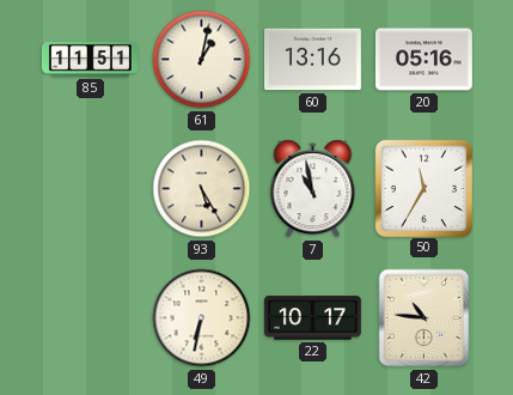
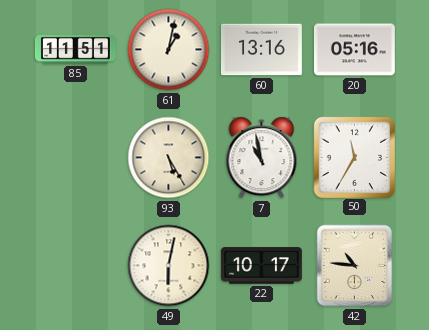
49: 6:32 -> 6:02
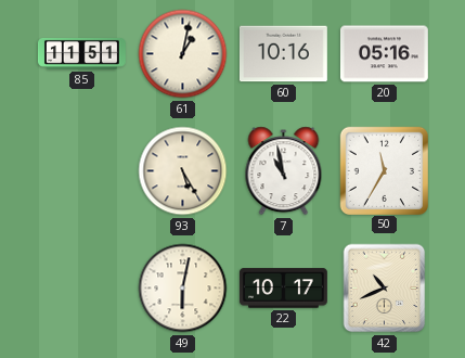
60: 13:16 -> 10:16
42: 10:46 -> 10:41
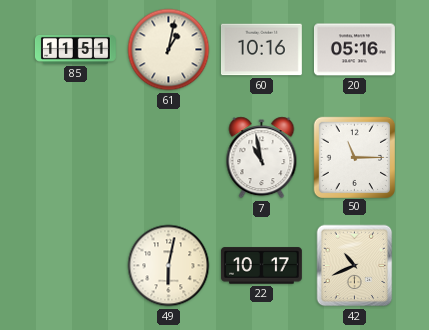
93: 5:25 -> none
50: 11:35 -> 11:15
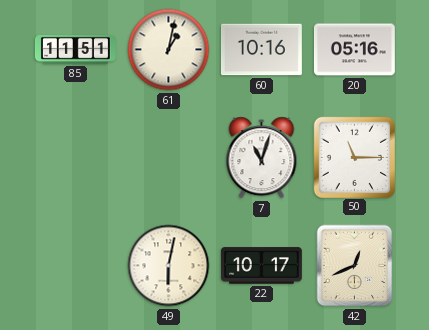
7: 10:58 -> 11:03
42: 10:41 -> 12:41
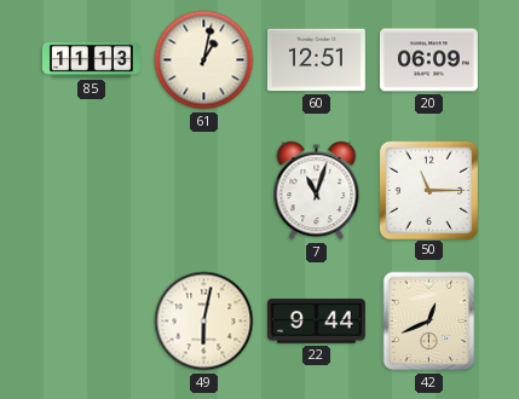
85: 11:51 -> 11:13
60: 10:16 -> 12:51
20: 05:16 -> 06:09
22: 10:17 -> 9:44
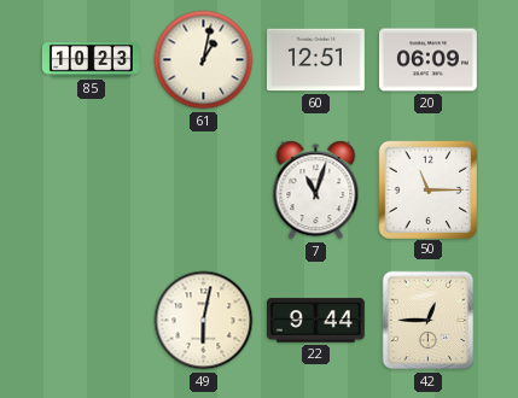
85: 11:13 -> 10:23
42: 12:41 -> 12:45
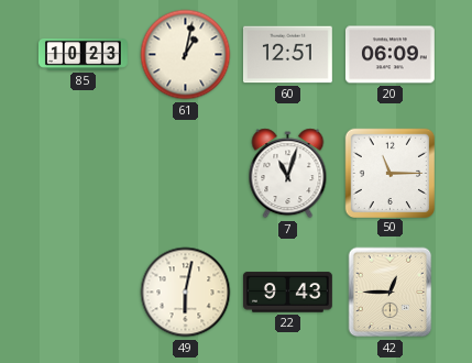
22: 9:44 -> 9:43
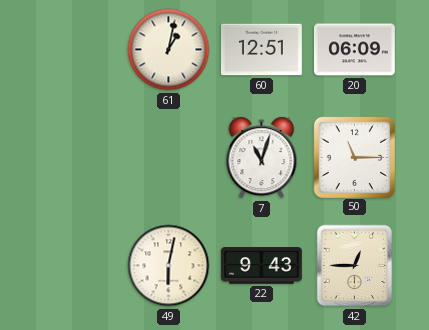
85: 10:23 -> none
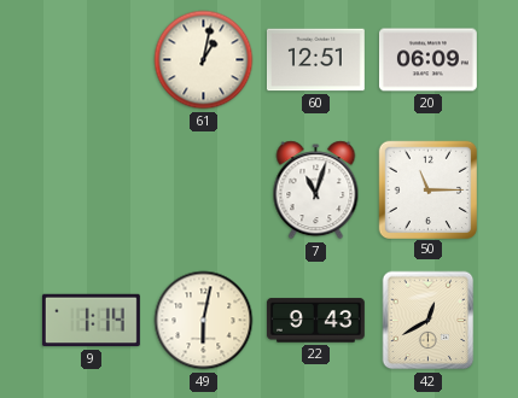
9: none -> 1:14
42: 12:45 -> 12:40
